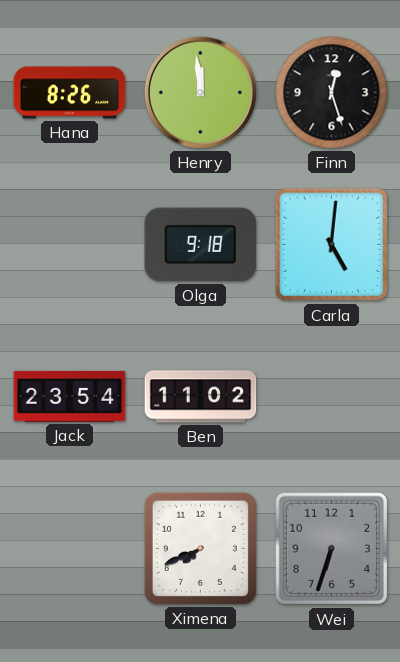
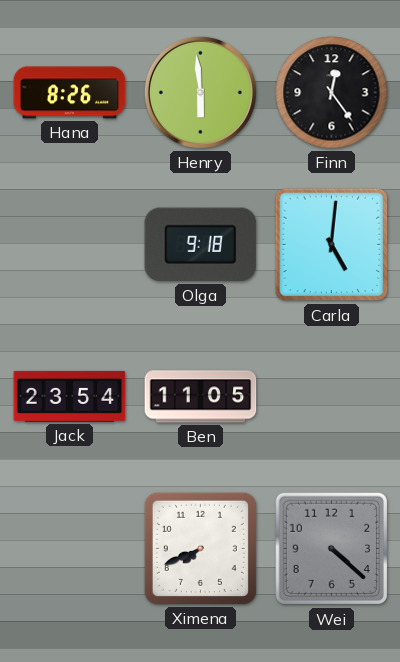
Henry: 11:59 -> 5:59
Finn: 12:27 -> 12:24
Ben: 11:02 -> 11:05
Wei: 6:33 -> 4:22
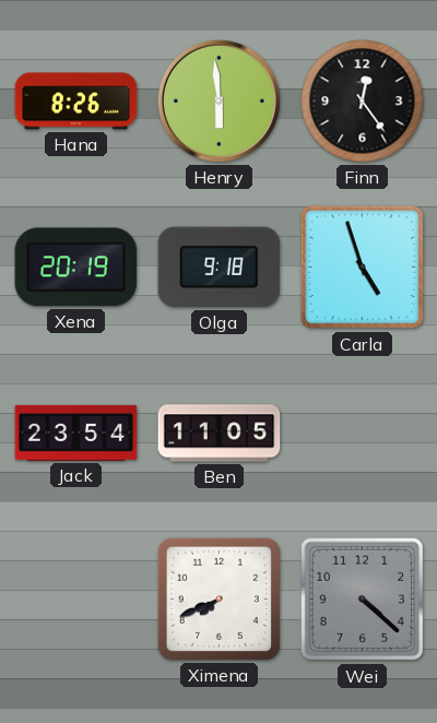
Xena: none -> 20:19
Carla: 5:01 -> 4:57
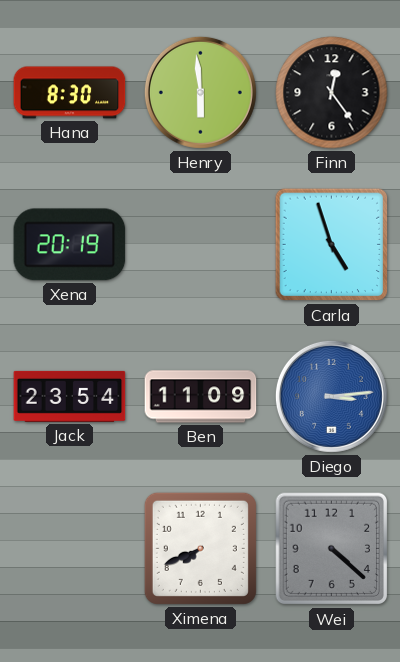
Hana: 8:26 -> 8:30
Olga: 9:18 -> none
Ben: 11:05 -> 11:09
Diego: none -> 3:14
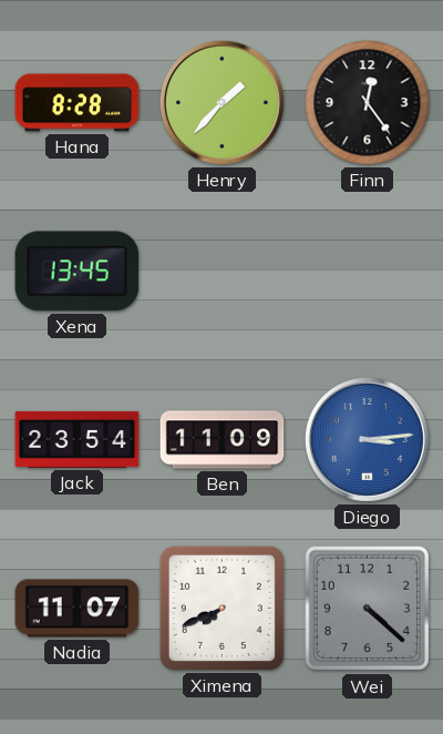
Hana: 8:30 -> 8:28
Henry: 5:59 -> 1:37
Xena: 20:19 -> 13:45
Carla: 4:57 -> none
Nadia: none -> 11:07
